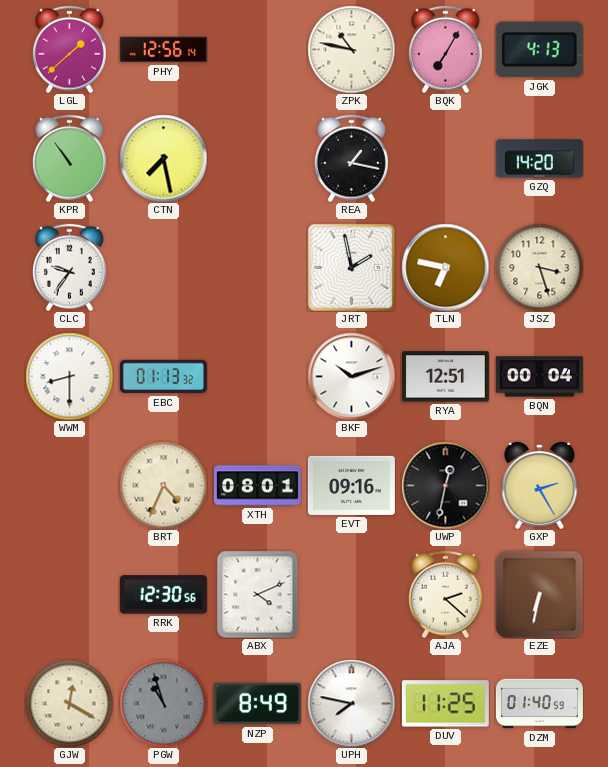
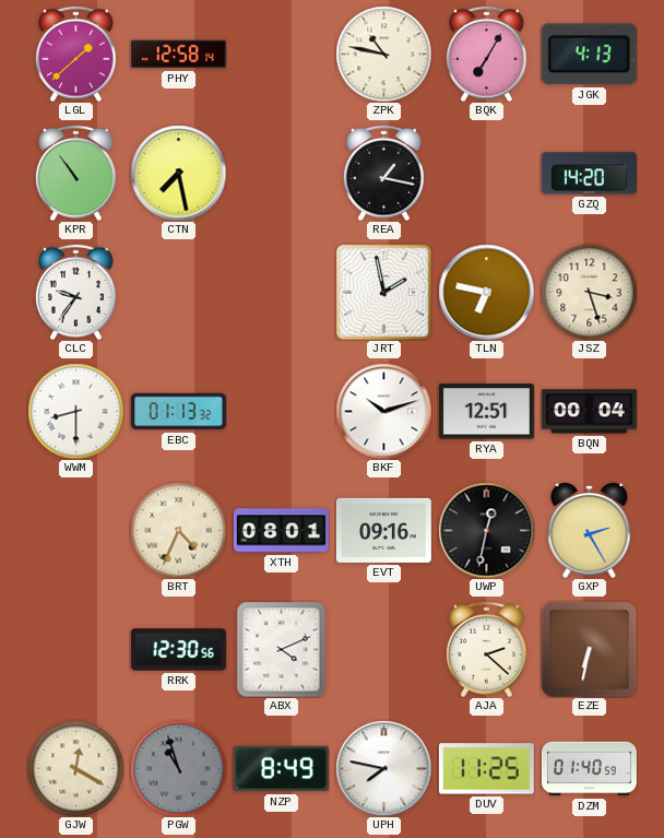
PHY: 12:56 -> 12:58
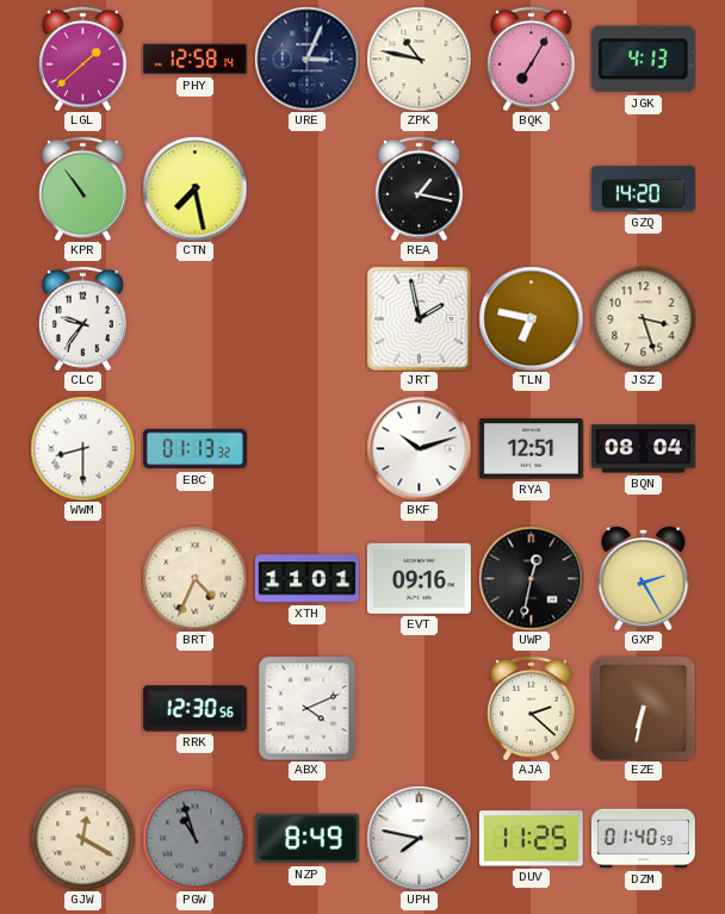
URE: none -> 3:04
BQN: 00:04 -> 08:04
XTH: 08:01 -> 11:01
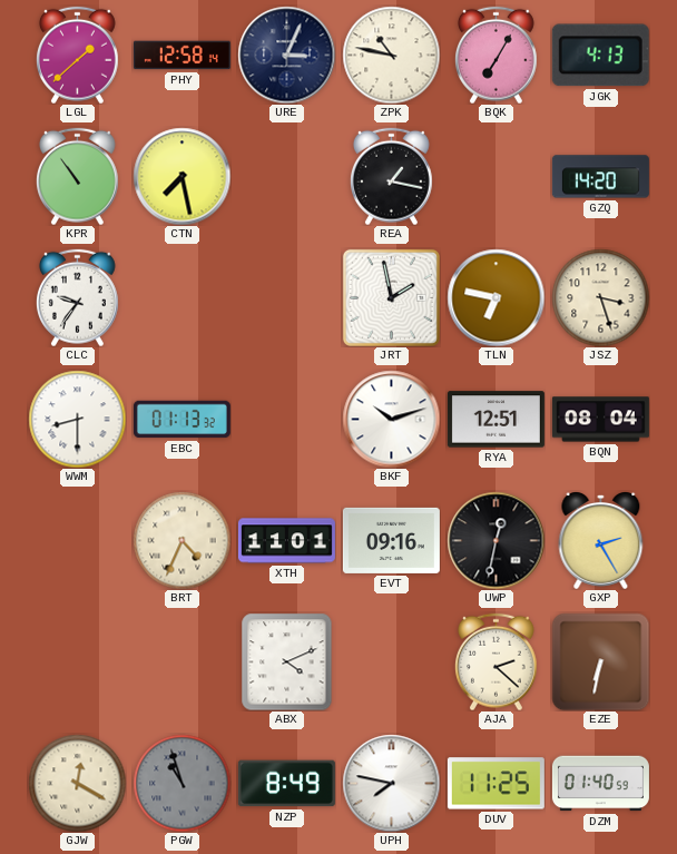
RRK: 12:30 -> none
